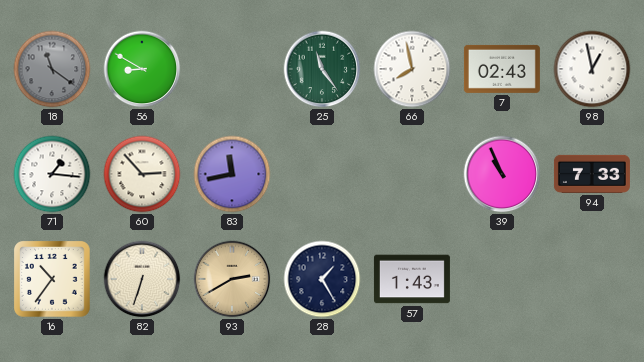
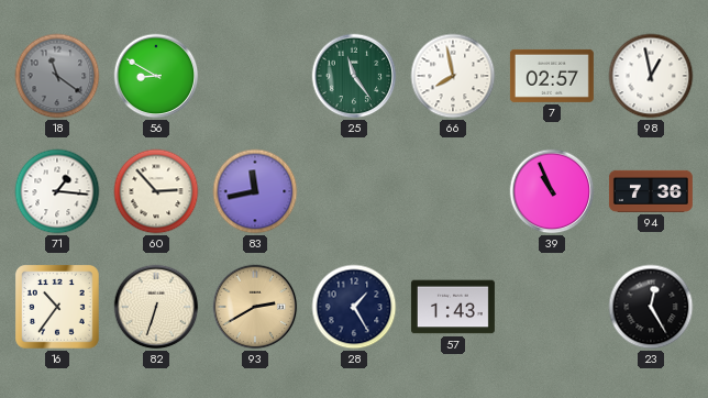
7: 02:43 -> 02:57
94: 7:33 -> 7:36
23: none -> 12:25
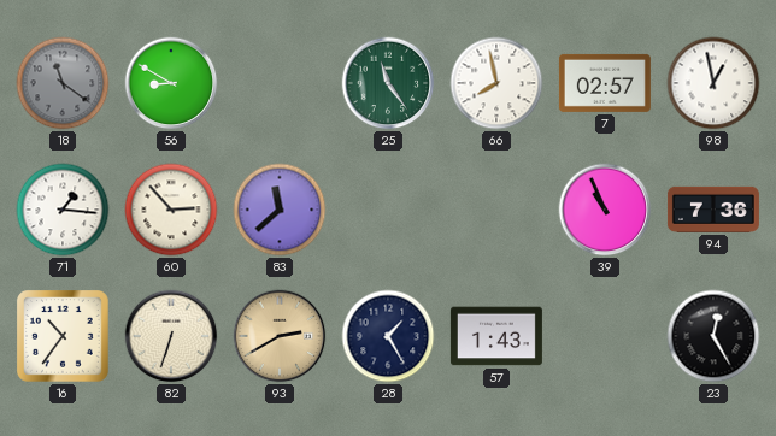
83: 11:43 -> 11:38
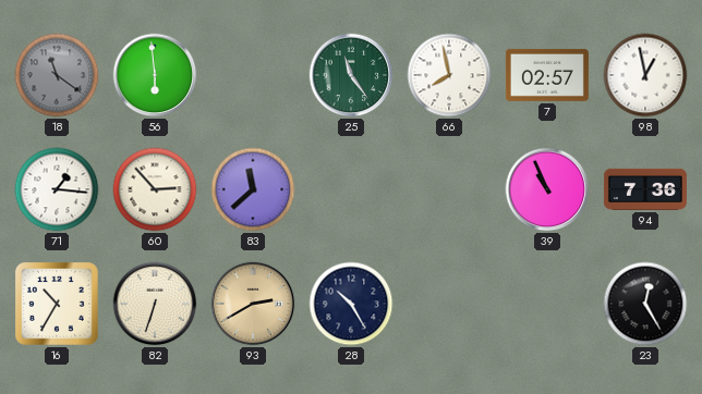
56: 8:50 -> 5:59
16: 10:36 -> 10:35
28: 1:25 -> 10:25
57: 1:43 -> none
